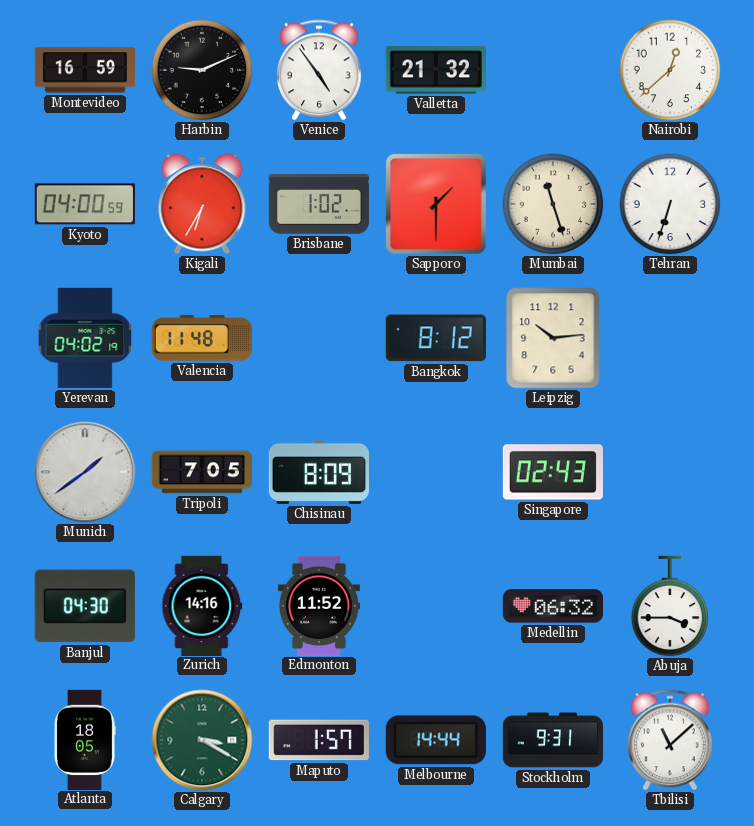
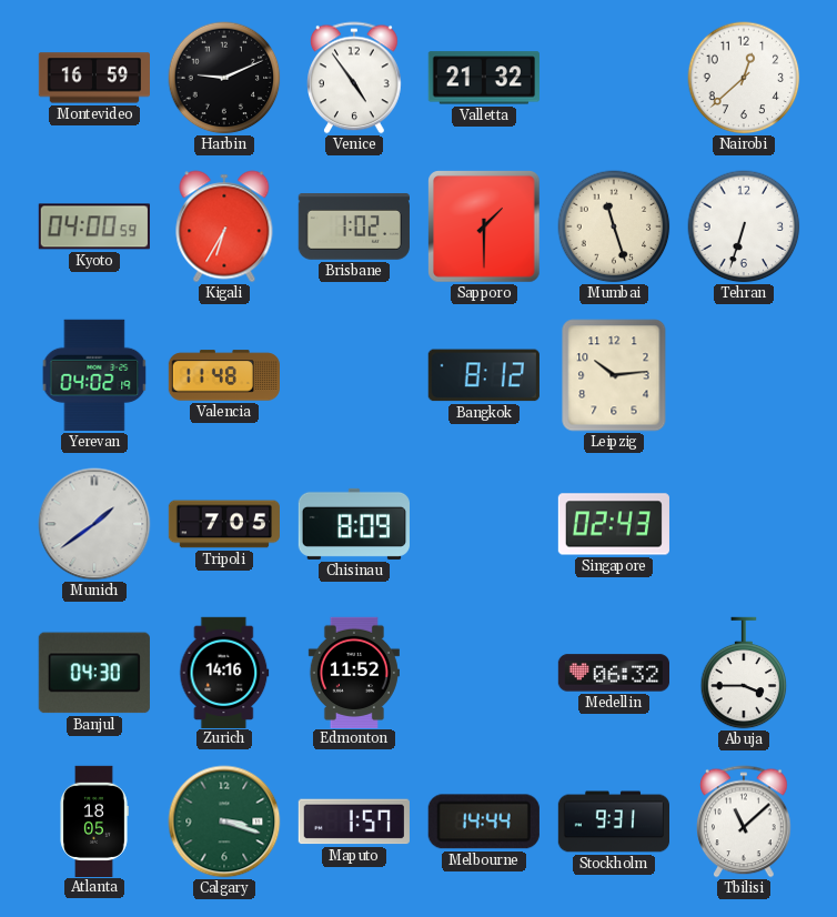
Calgary: 3:20 -> 3:18
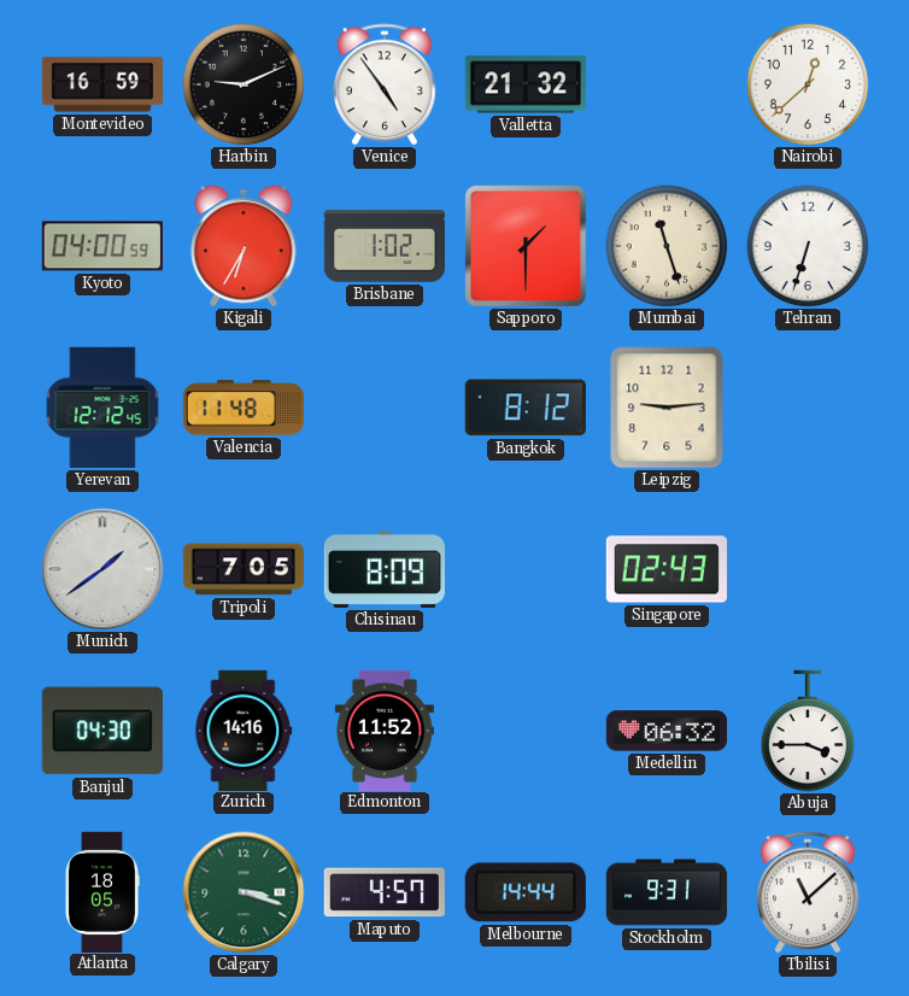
Yerevan: 04:02 -> 12:12
Leipzig: 10:14 -> 9:14
Maputo: 1:57 -> 4:57
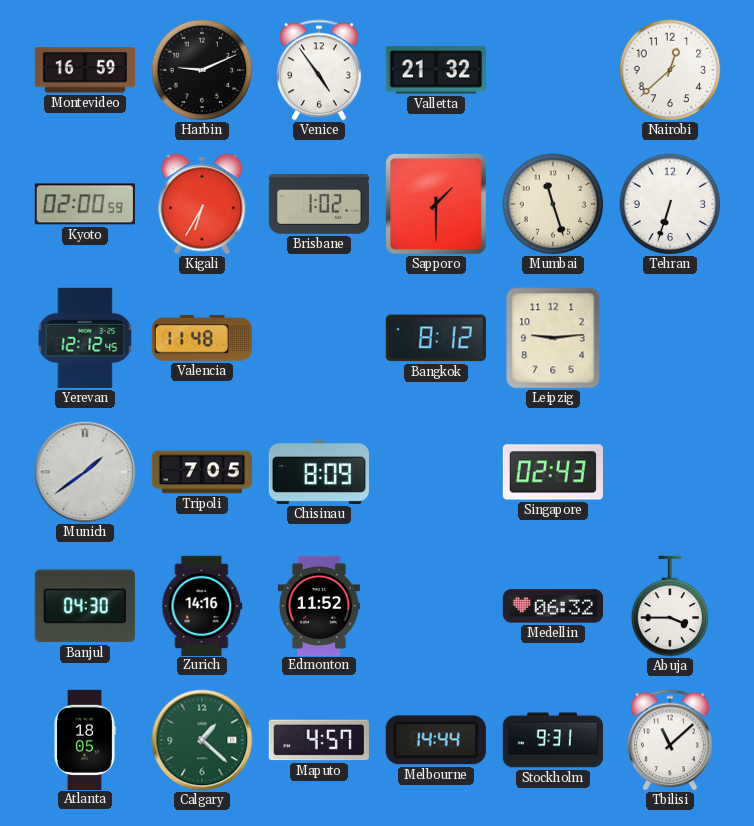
Kyoto: 04:00 -> 02:00
Calgary: 3:18 -> 1:22
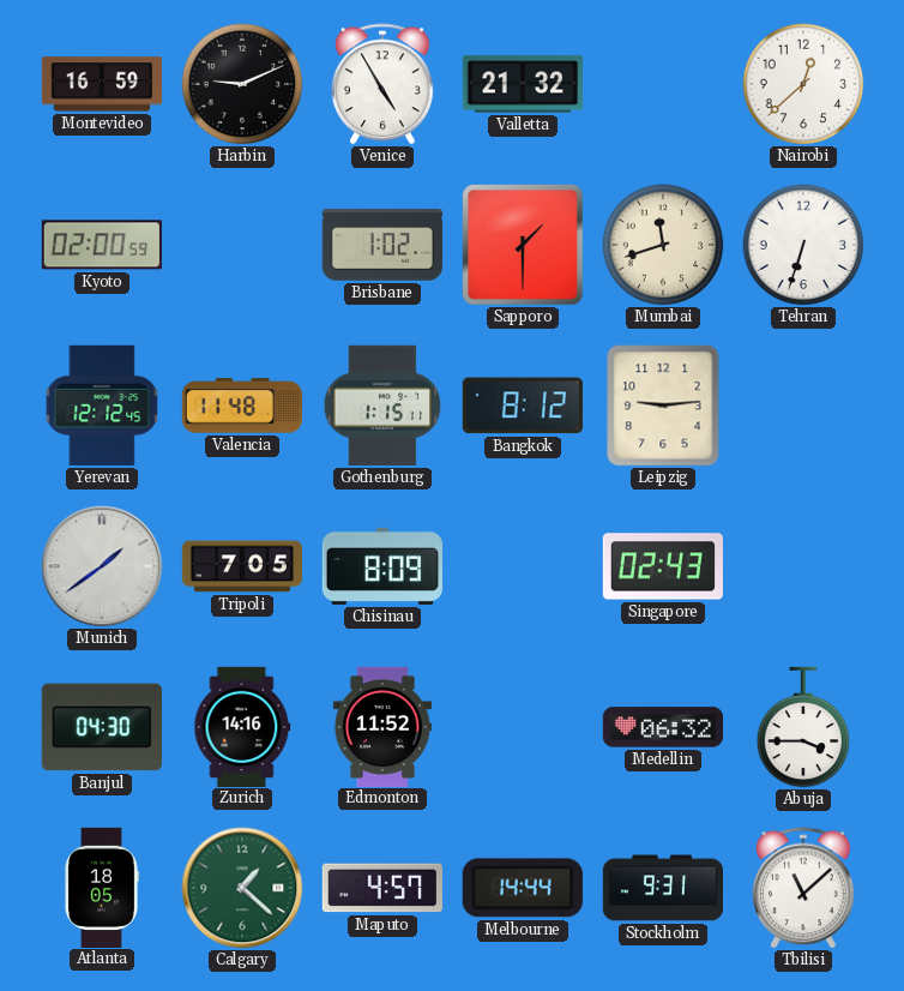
Venice: 4:54 -> 4:55
Kigali: 6:35 -> none
Mumbai: 11:27 -> 11:42
Gothenburg: none -> 1:15
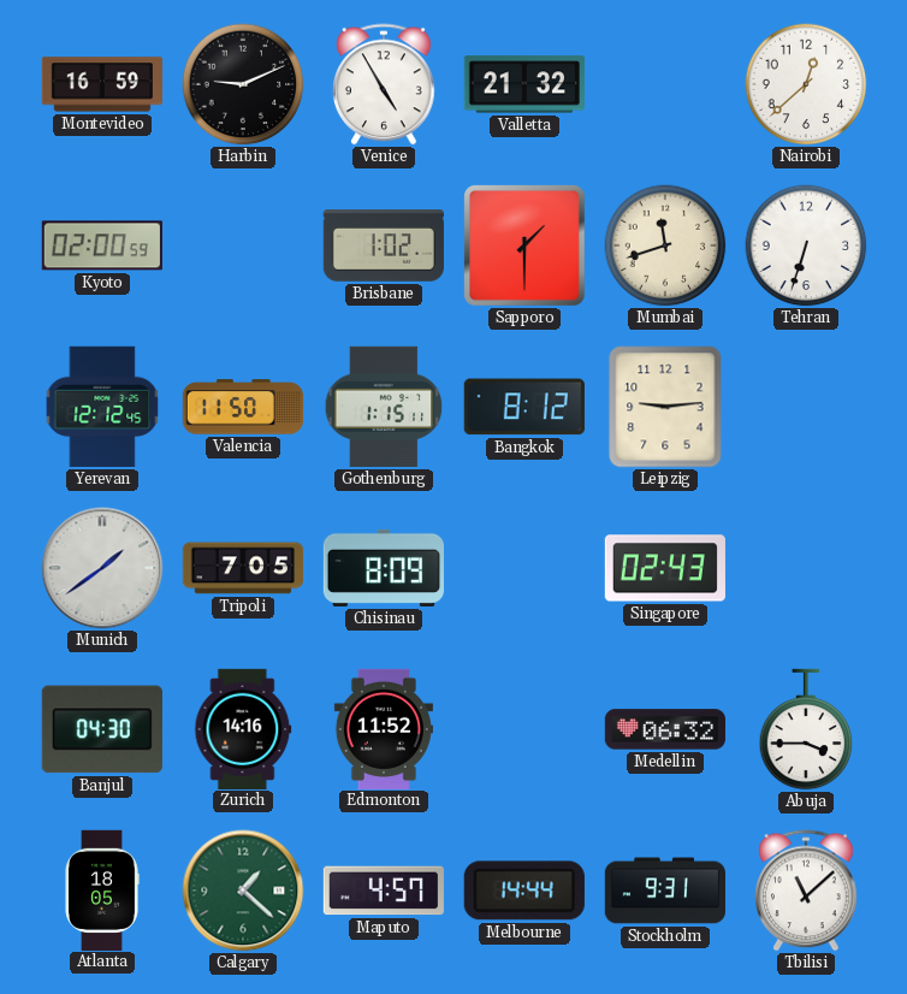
Valencia: 11:48 -> 11:50
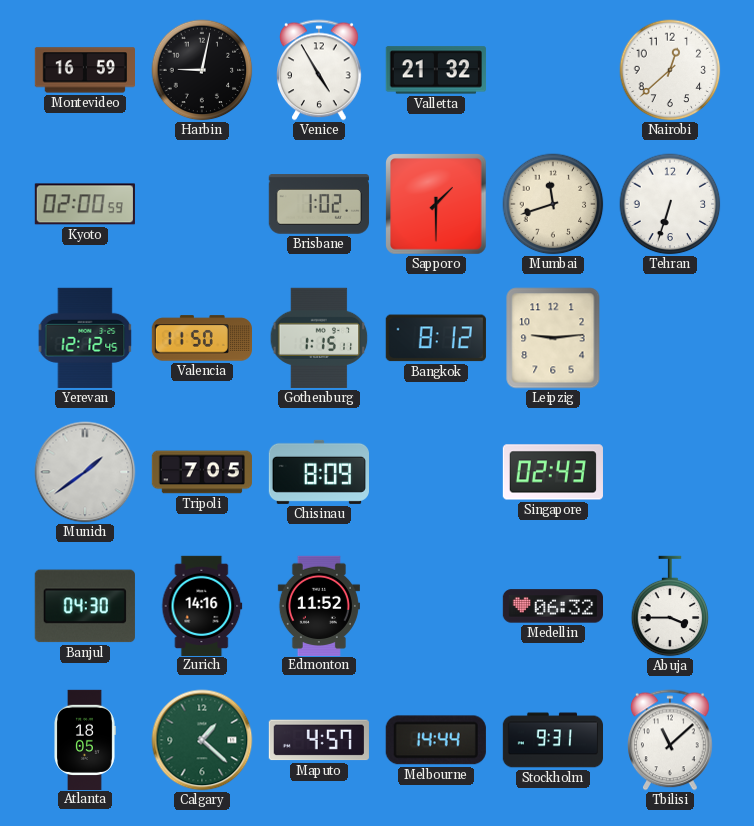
Harbin: 9:11 -> 9:02
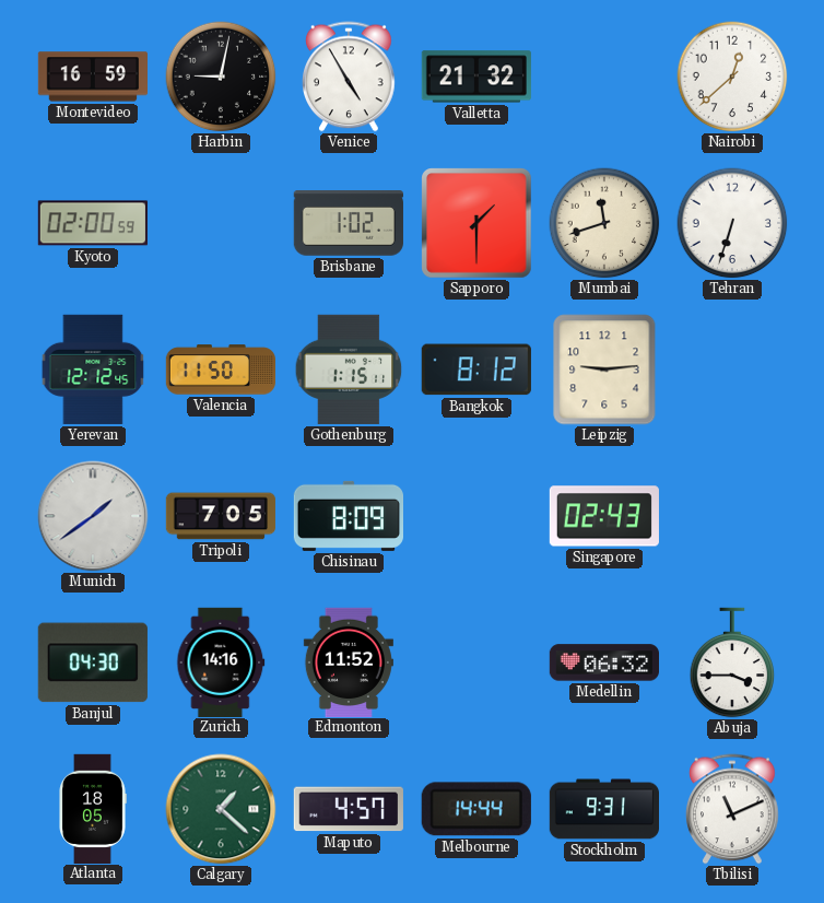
Tbilisi: 11:08 -> 11:11
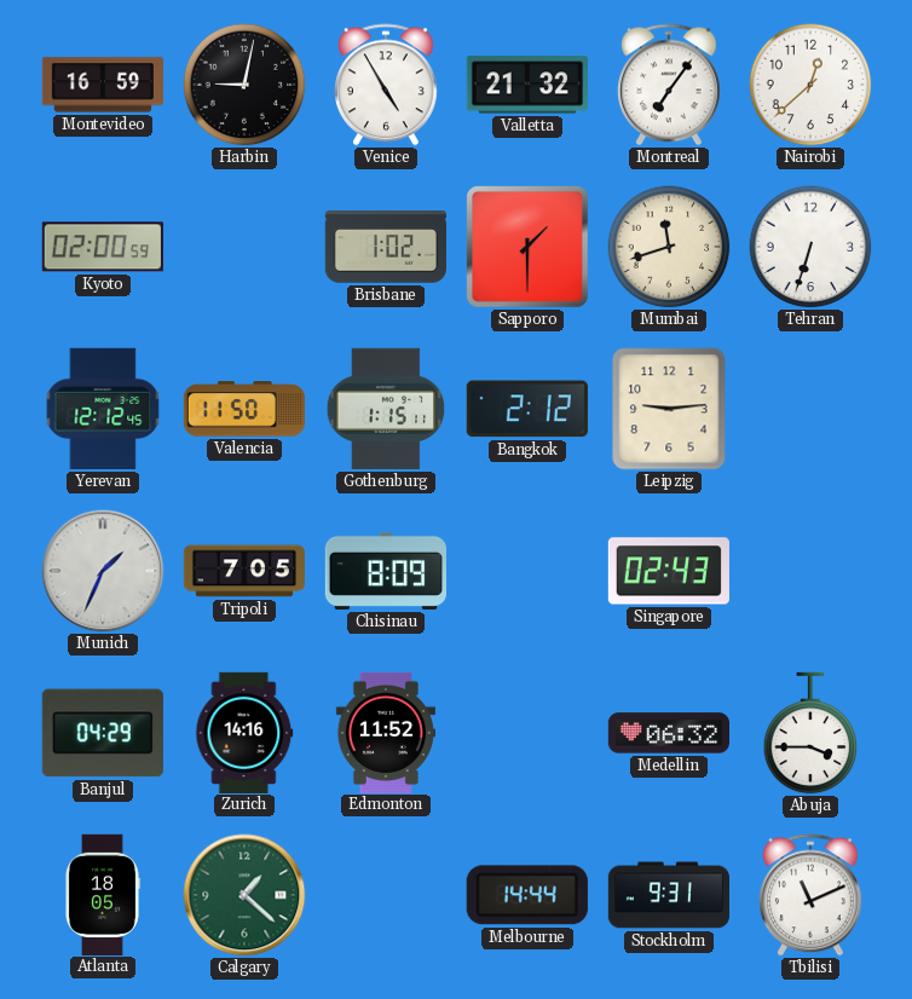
Montreal: none -> 7:06
Bangkok: 8:12 -> 2:12
Munich: 1:39 -> 1:34
Banjul: 04:30 -> 04:29
Maputo: 4:57 -> none
